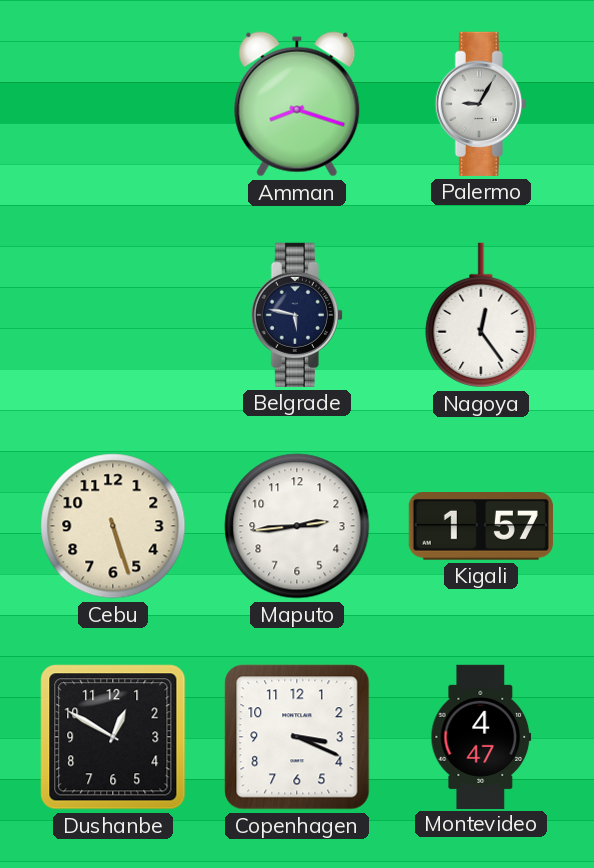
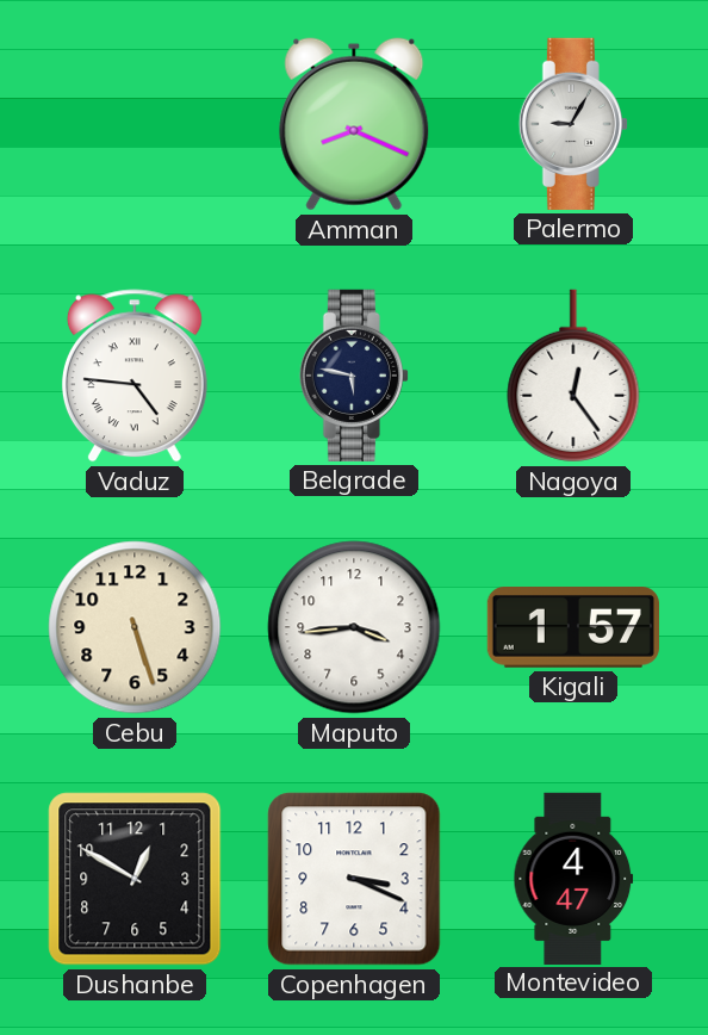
Amman: 8:18 -> 8:19
Vaduz: none -> 4:46
Maputo: 2:44 -> 3:44
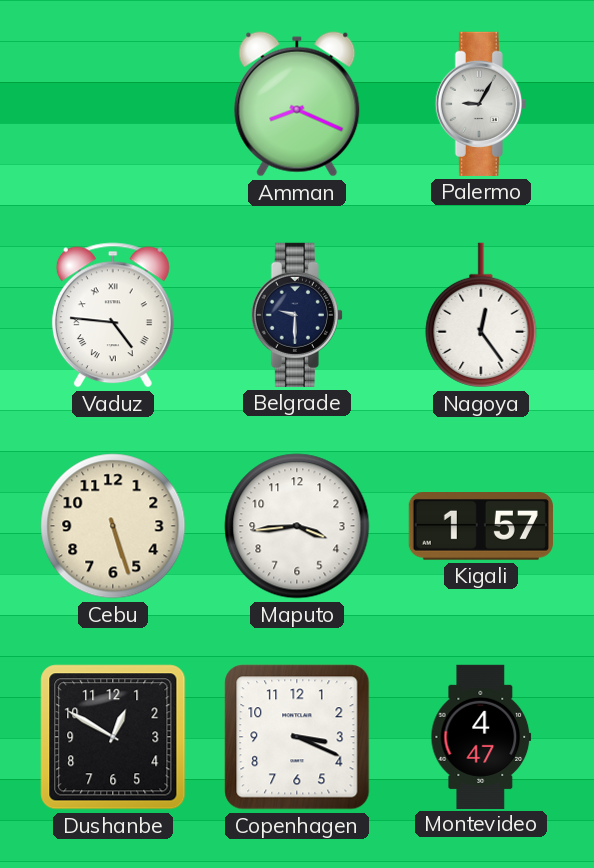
Belgrade: 5:47 -> 9:30
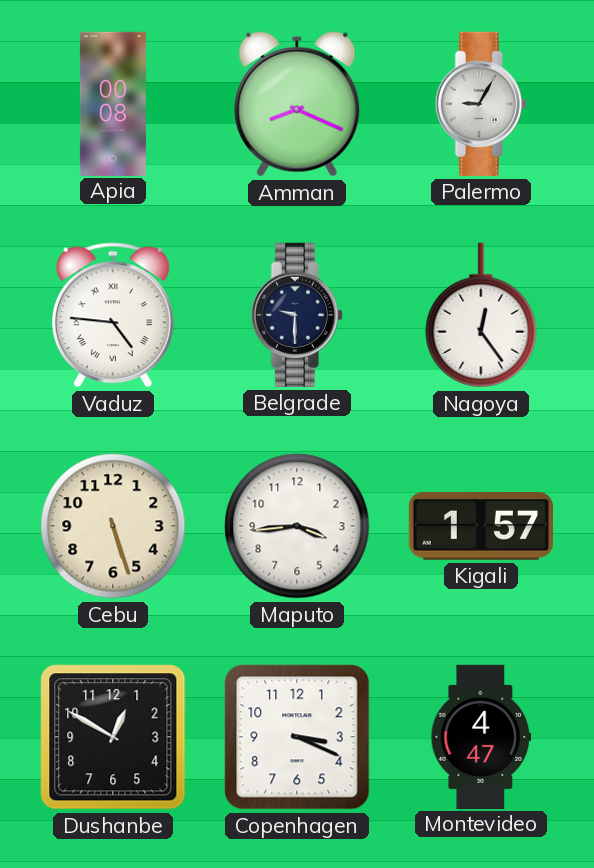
Apia: none -> 00:08
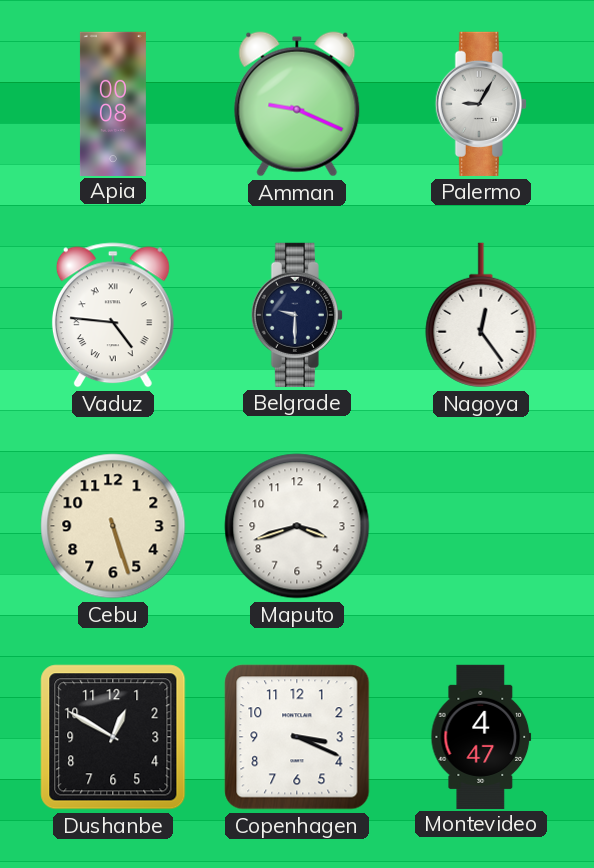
Amman: 8:19 -> 9:19
Maputo: 3:44 -> 3:42
Kigali: 1:57 -> none
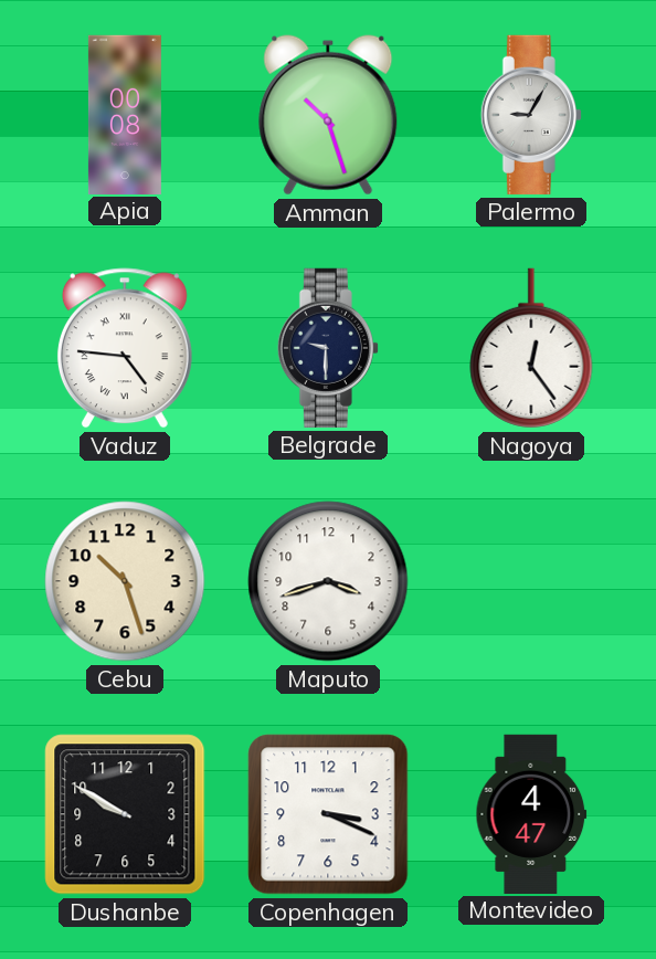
Amman: 9:19 -> 10:27
Cebu: 5:27 -> 10:27
Dushanbe: 12:50 -> 9:50
